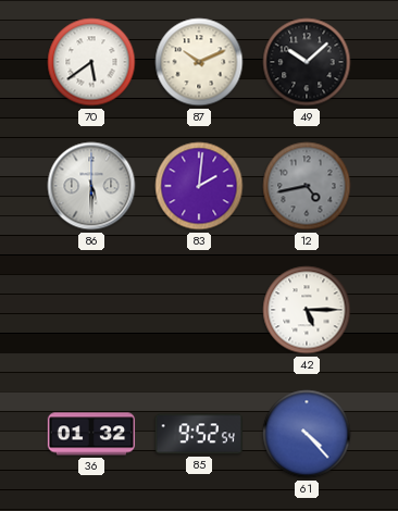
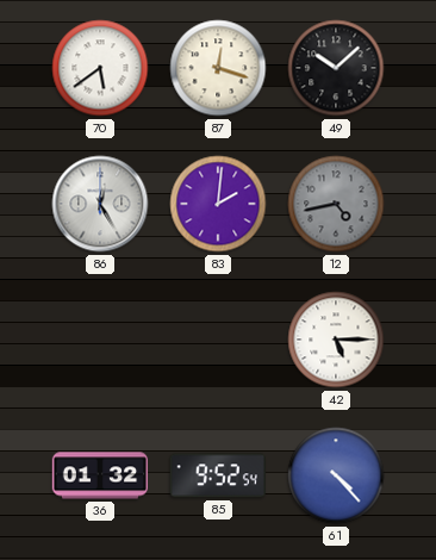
87: 10:11 -> 12:18
86: 5:30 -> 12:25
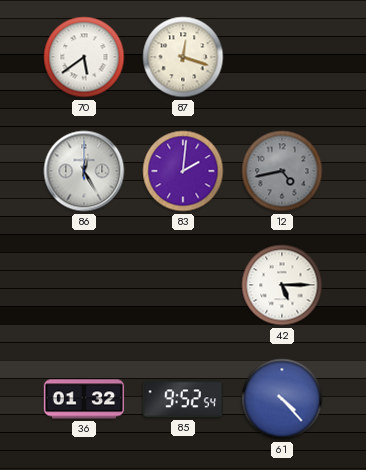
49: 10:08 -> none
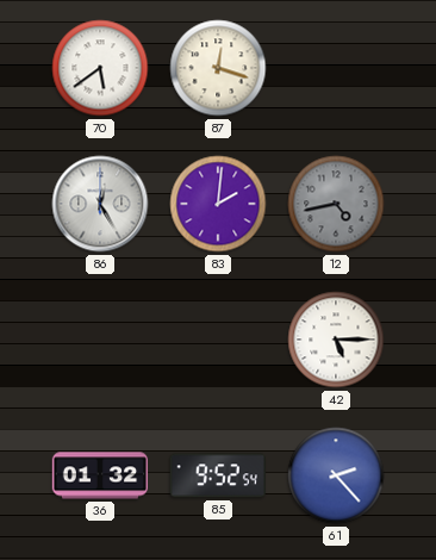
61: 4:23 -> 2:23
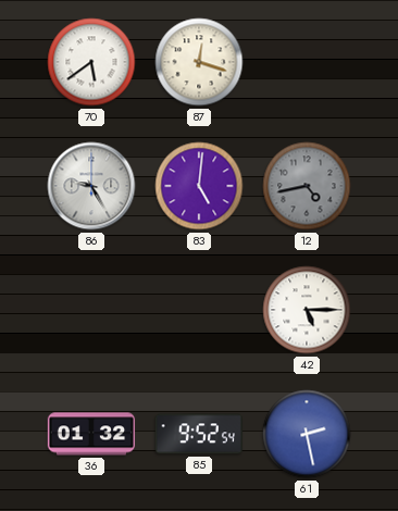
86: 12:25 -> 9:25
83: 2:01 -> 5:01
61: 2:23 -> 2:28
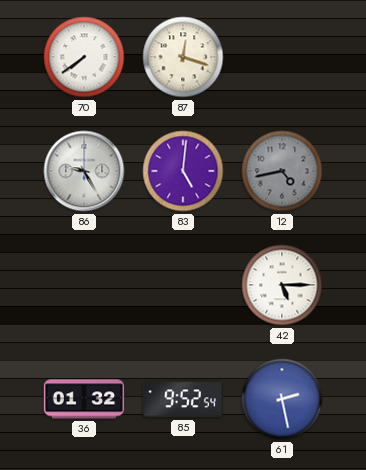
70: 5:39 -> 7:39
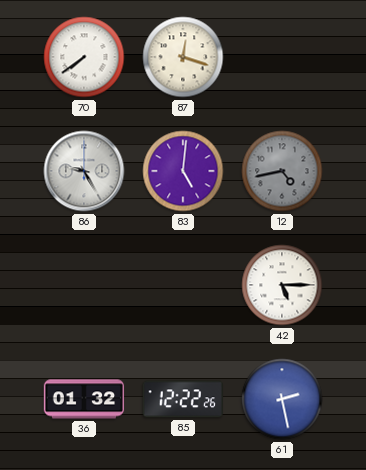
85: 9:52 -> 12:22
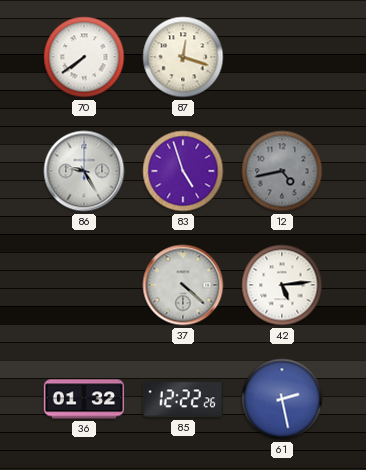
83: 5:01 -> 4:57
37: none -> 4:22
42: 5:15 -> 5:14
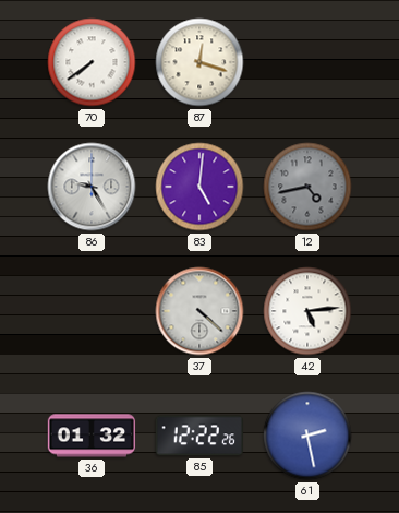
83: 4:57 -> 5:01
